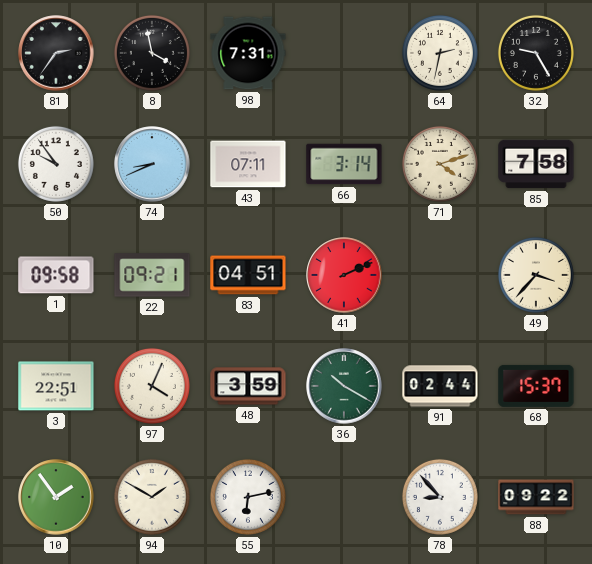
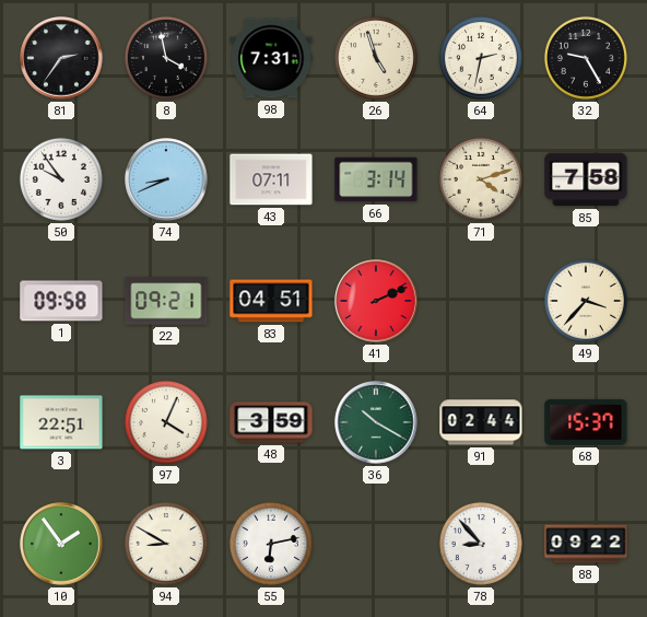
26: none -> 4:57
94: 1:50 -> 8:50
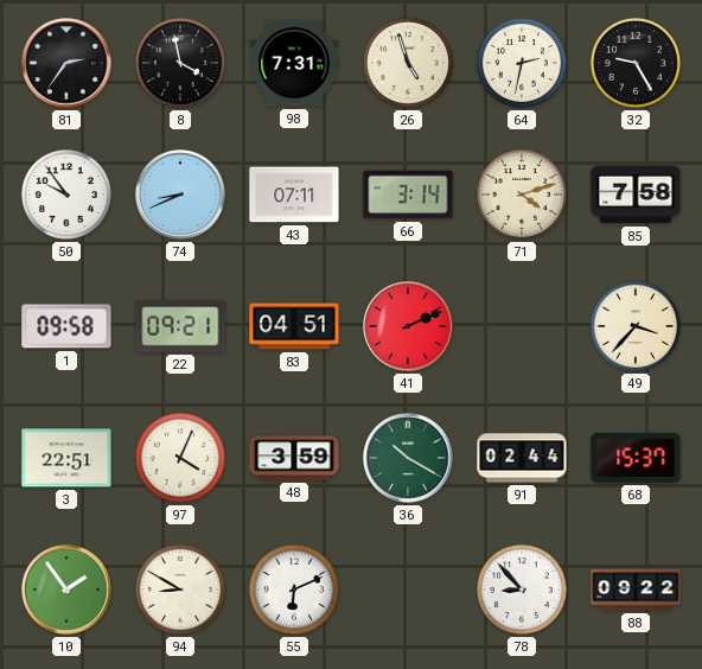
55: 6:13 -> 6:11
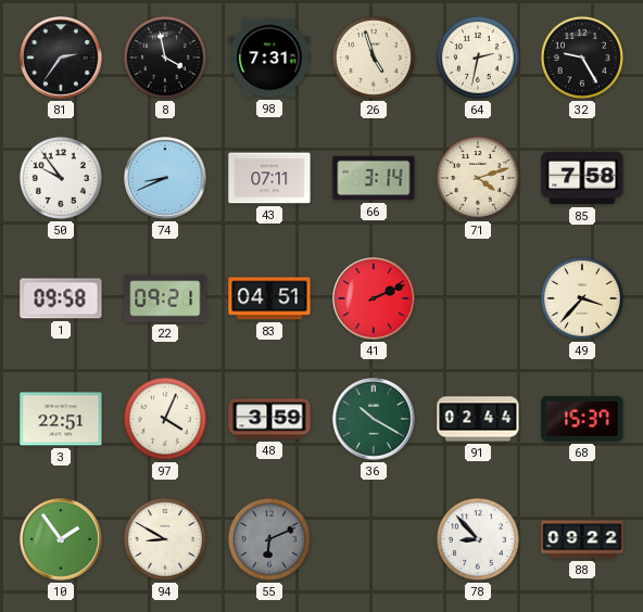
55 dial: white -> grey
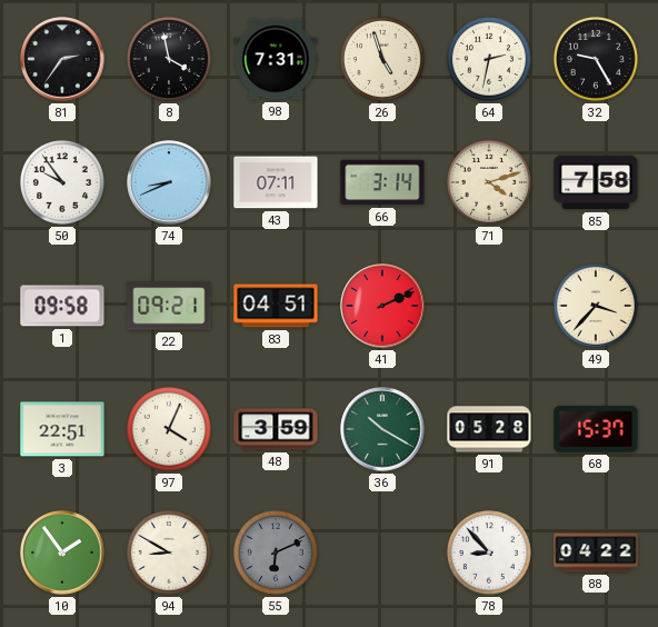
91: 02:44 -> 05:28
88: 09:22 -> 04:22
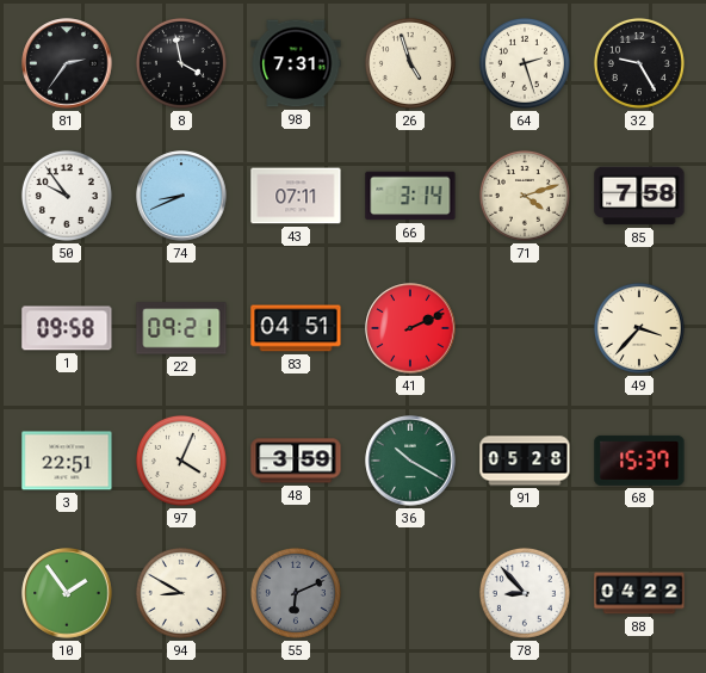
64: 2:32 -> 2:27
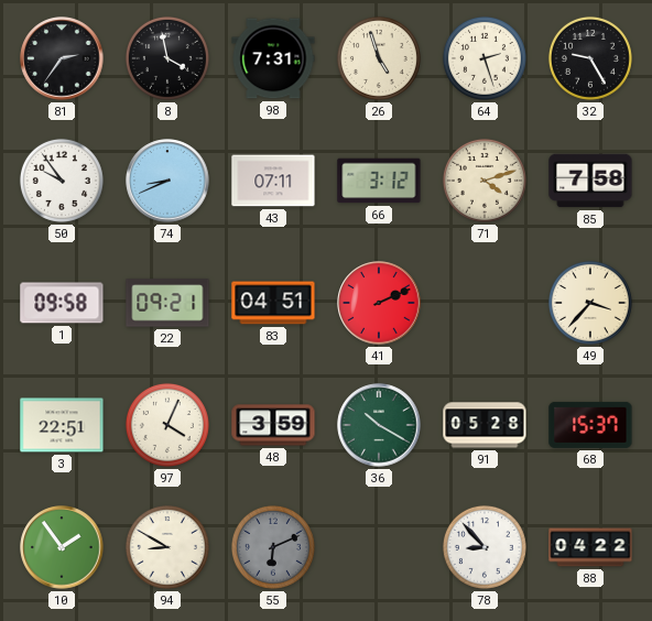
66: 3:14 -> 3:12
